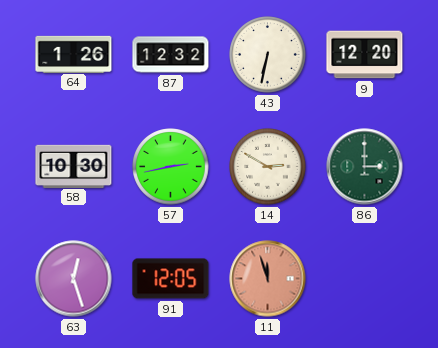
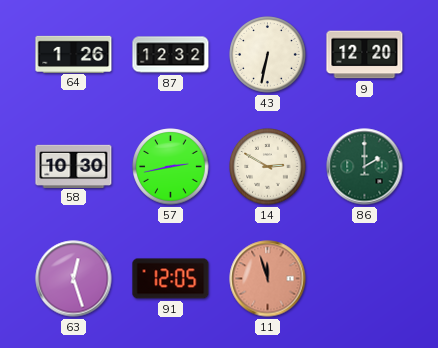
86: 3:00 -> 2:00
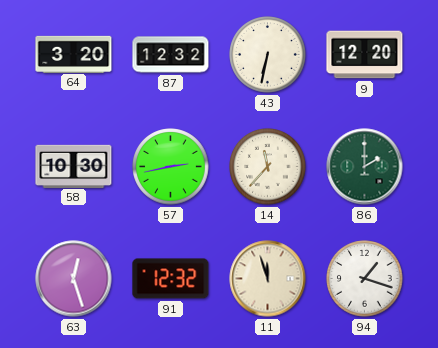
64: 1:26 -> 3:20
14: 2:50 -> 11:37
91: 12:05 -> 12:32
11 dial: salmon -> cream
94: none -> 1:18
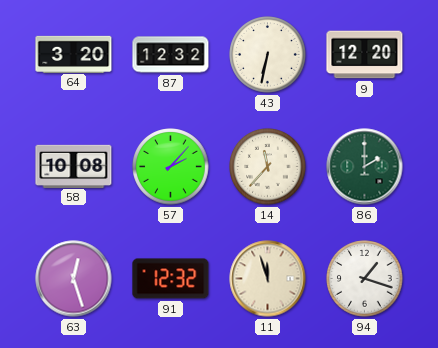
58: 10:30 -> 10:08
57: 2:43 -> 2:07
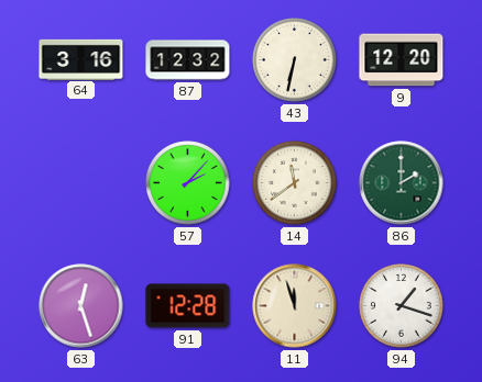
64: 3:20 -> 3:16
58: 10:08 -> none
14: 11:37 -> 11:39
91: 12:32 -> 12:28
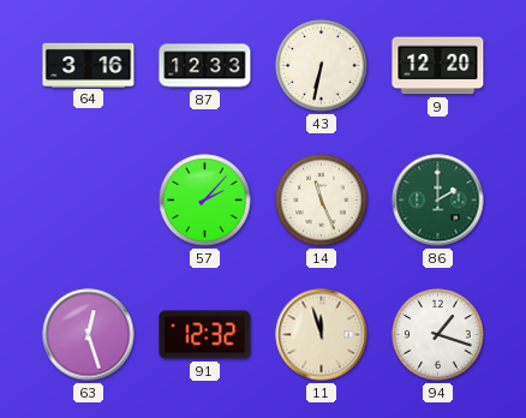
87: 12:32 -> 12:33
14: 11:39 -> 11:26
91: 12:28 -> 12:32
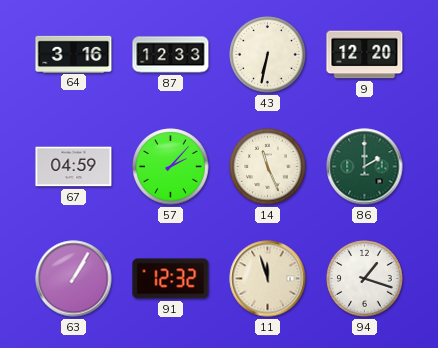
67: none -> 04:59
63: 12:27 -> 1:05
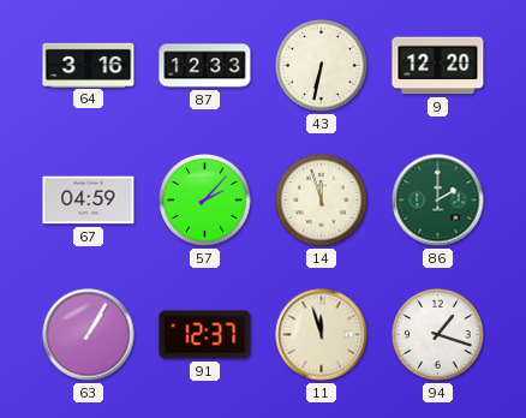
14: 11:26 -> 11:57
91: 12:32 -> 12:37
